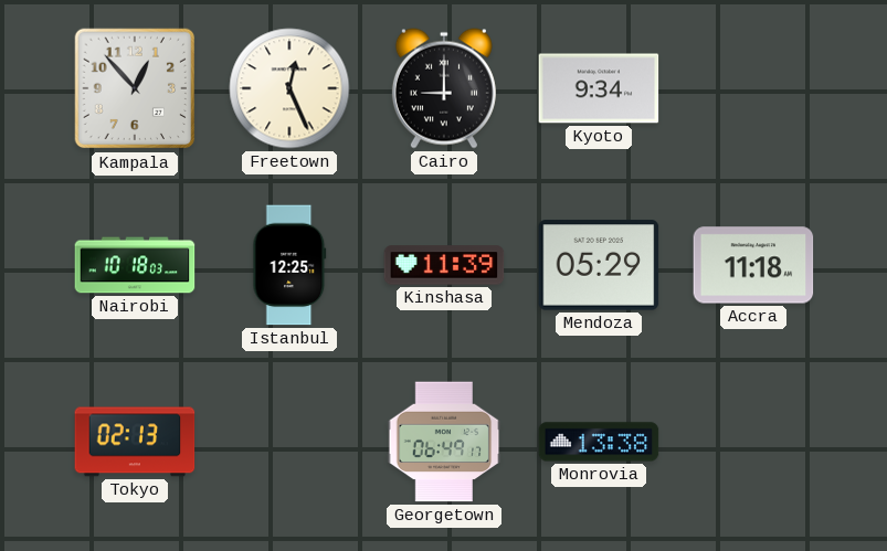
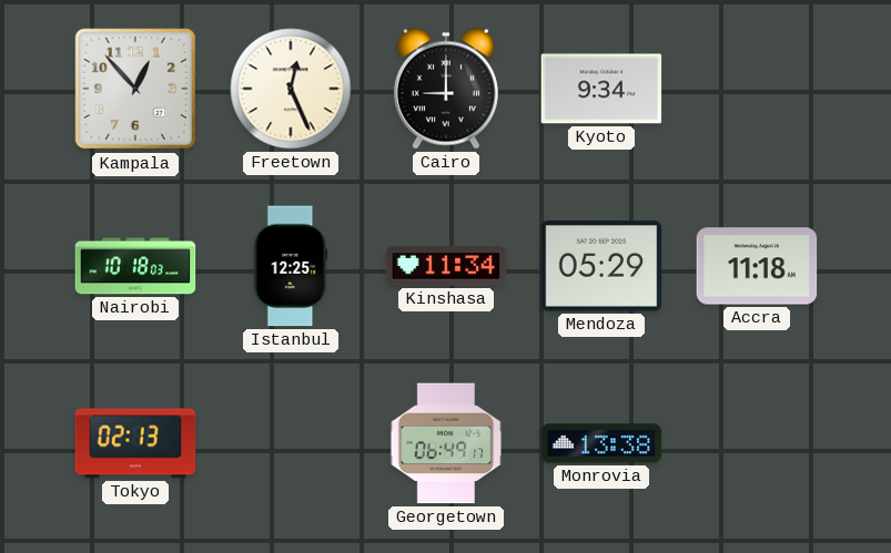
Kinshasa: 11:39 -> 11:34
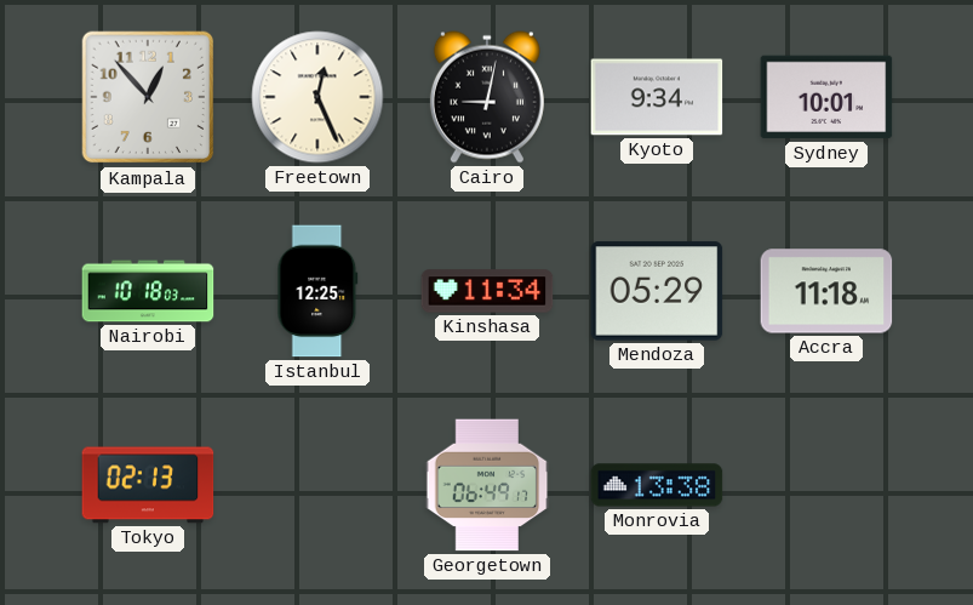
Cairo: 9:00 -> 9:02
Sydney: none -> 10:01
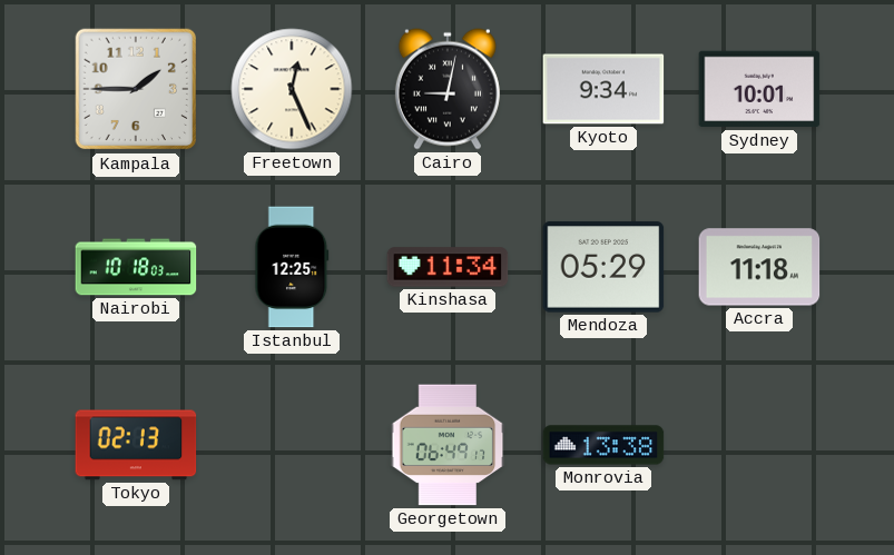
Kampala: 12:53 -> 1:45
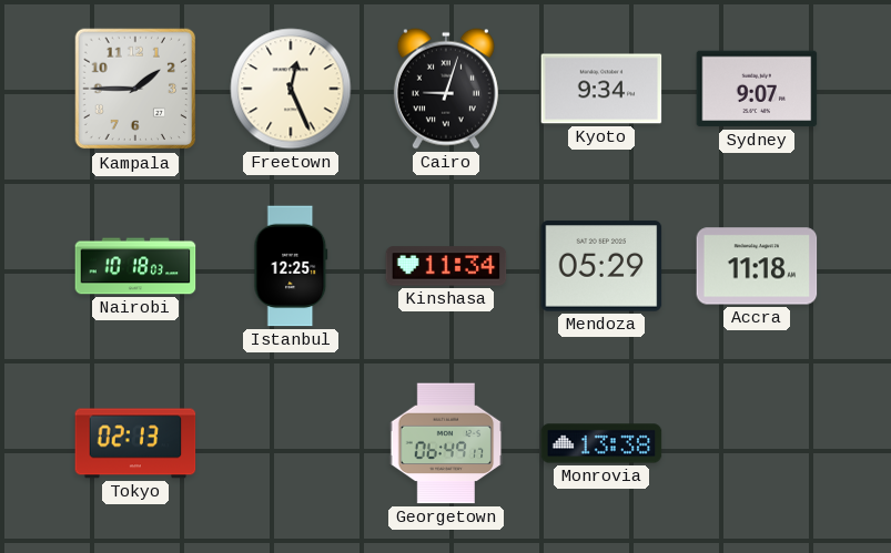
Cairo: 9:02 -> 9:03
Sydney: 10:01 -> 9:07
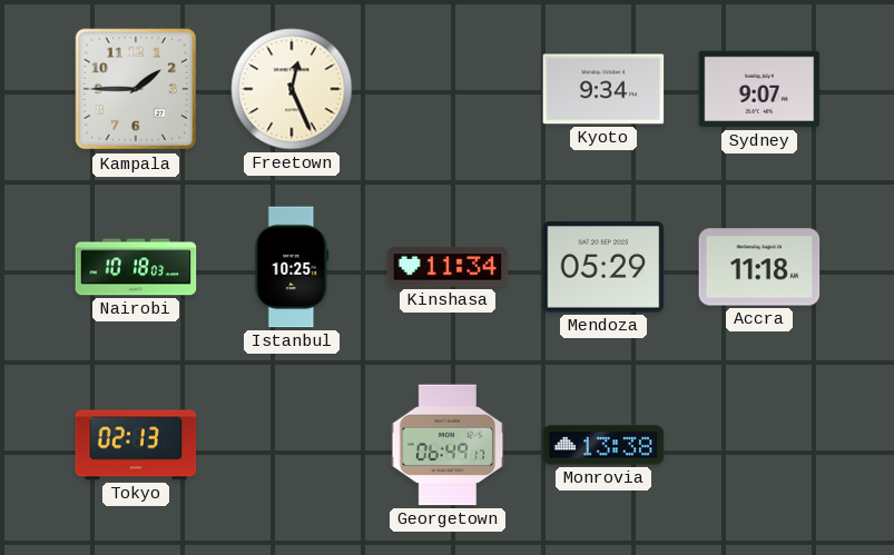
Cairo: 9:03 -> none
Istanbul: 12:25 -> 10:25
